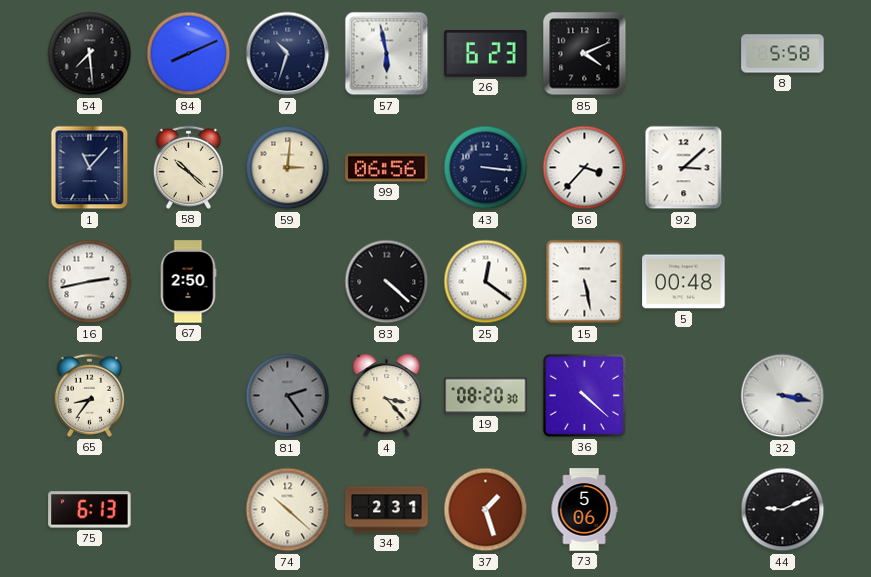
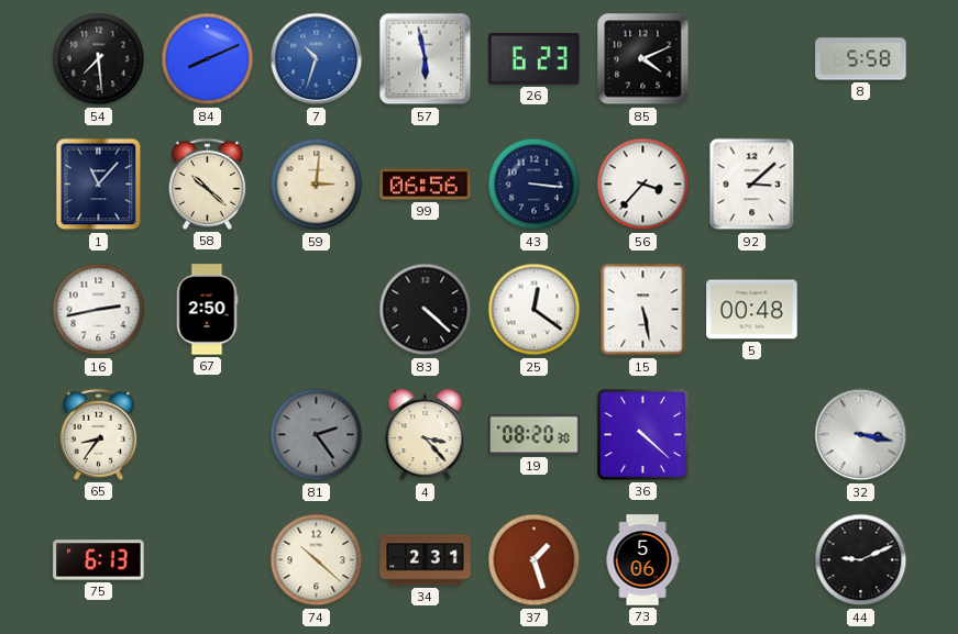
7 dial: navy -> blue
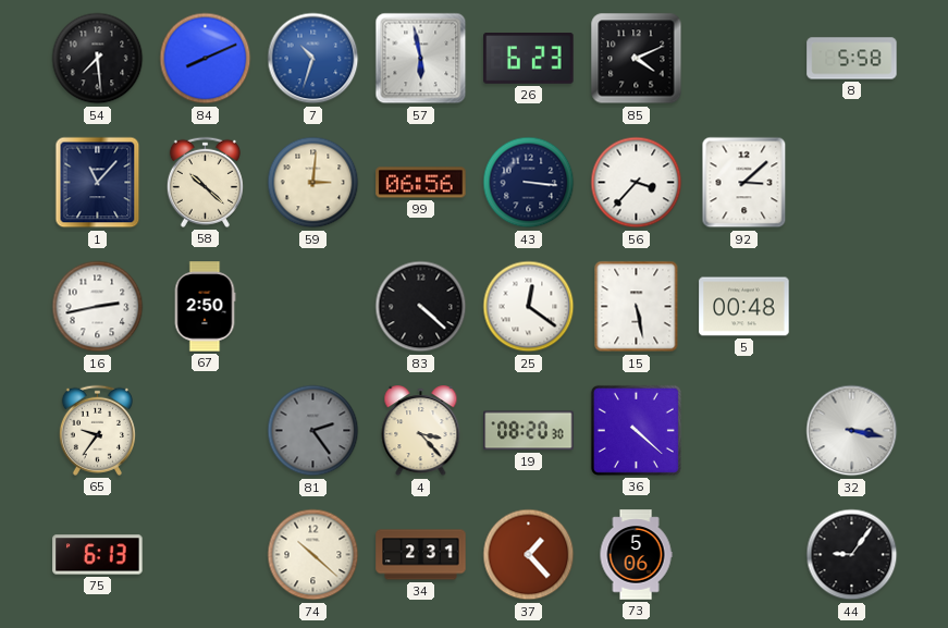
65: 8:36 -> 9:36
37: 1:27 -> 1:23
44: 9:11 -> 9:06
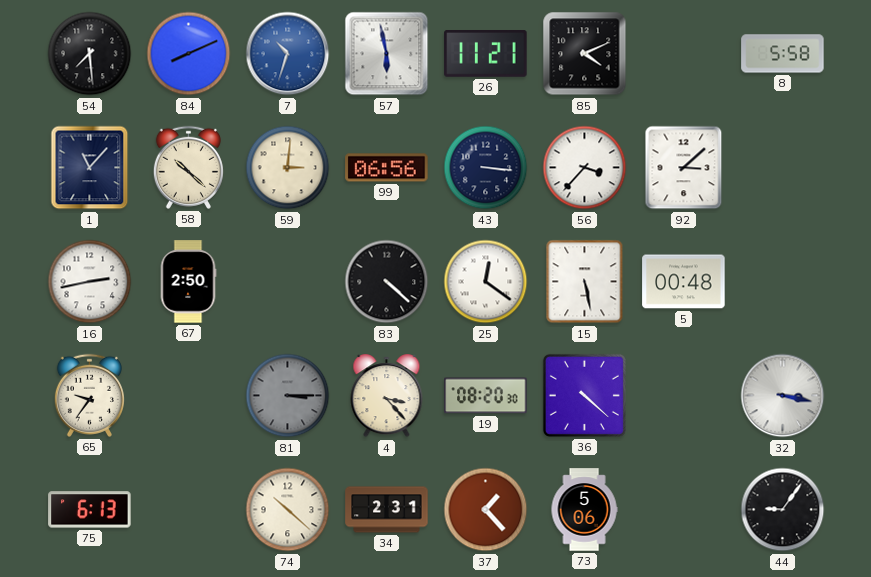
26: 6:23 -> 11:21
81: 2:24 -> 3:15
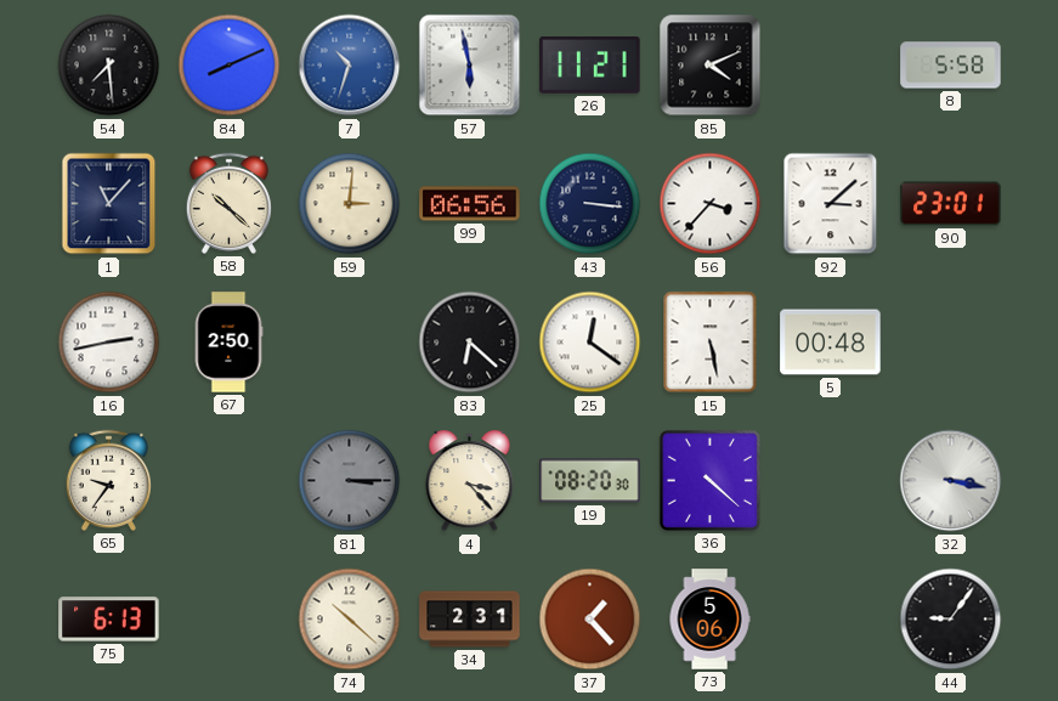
90: none -> 23:01
83: 4:22 -> 6:22
